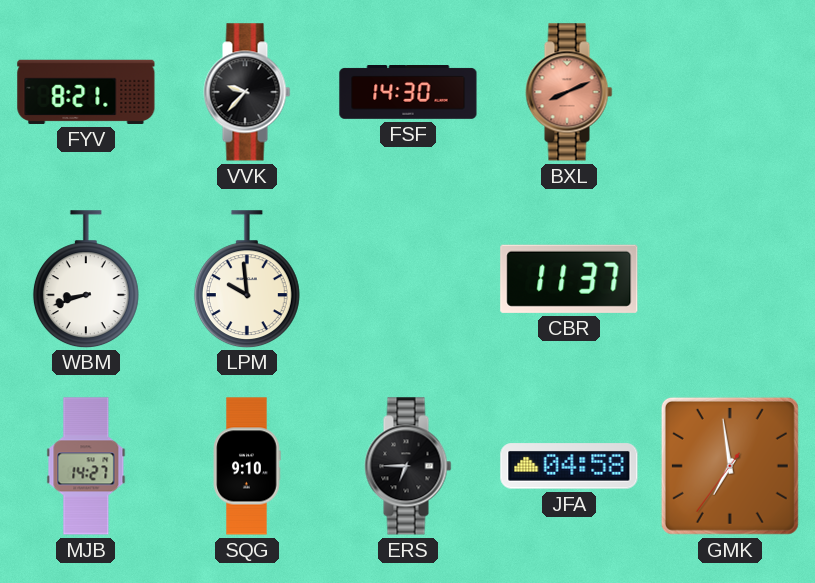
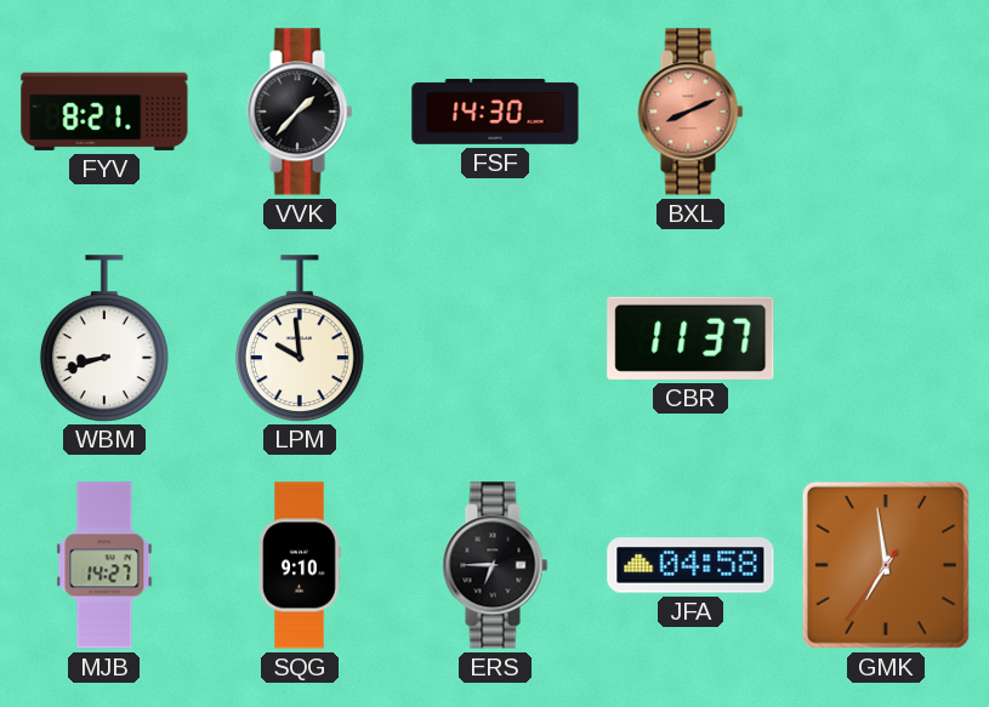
VVK: 9:37 -> 1:37
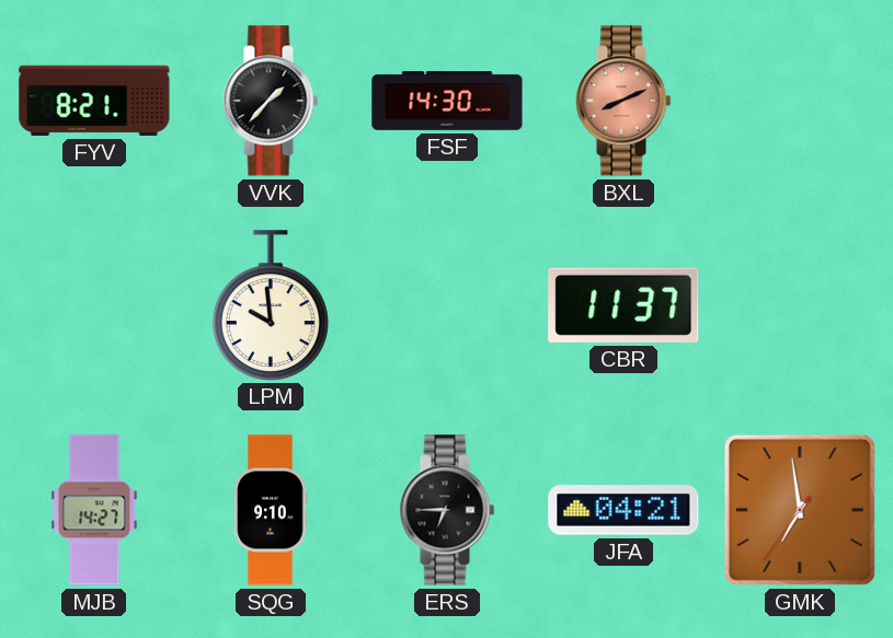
WBM: 8:42 -> none
JFA: 04:58 -> 04:21
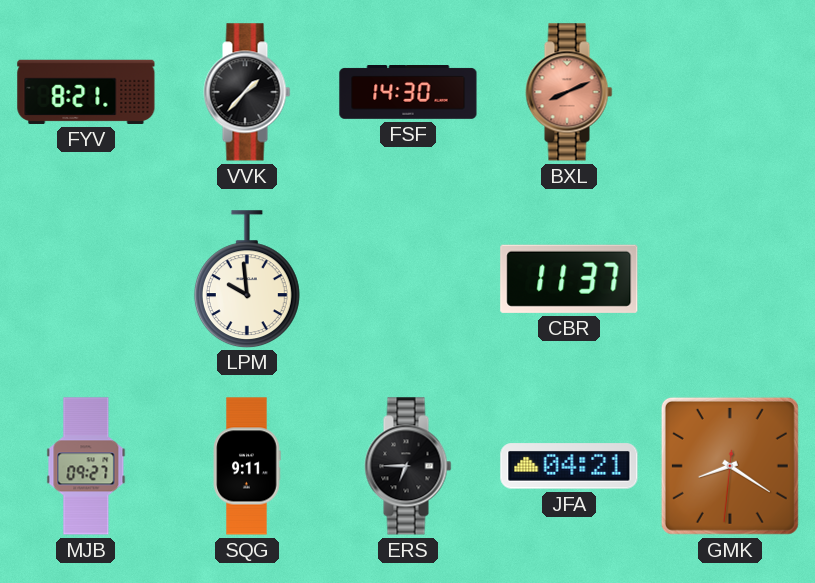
MJB: 14:27 -> 09:27
SQG: 9:10 -> 9:11
GMK: 6:58 -> 8:20
